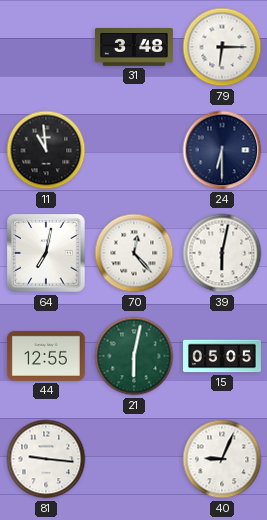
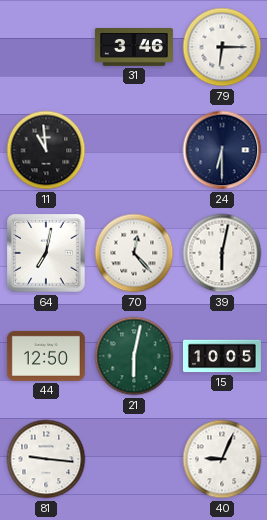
31: 3:48 -> 3:46
44: 12:55 -> 12:50
15: 05:05 -> 10:05
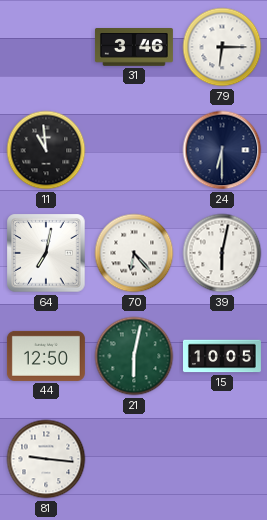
70: 12:23 -> 6:23
40: 9:04 -> none
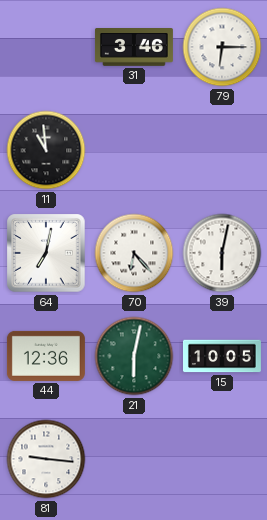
24: 6:30 -> none
44: 12:50 -> 12:36
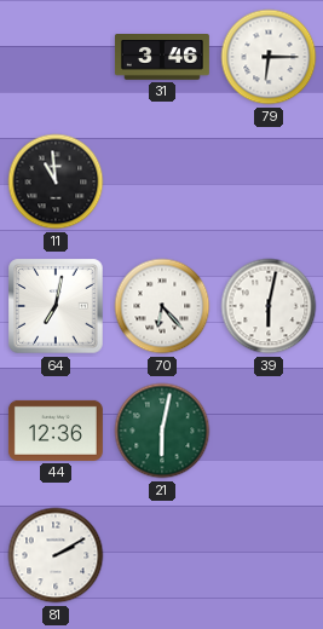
15: 10:05 -> none
81: 9:16 -> 2:10
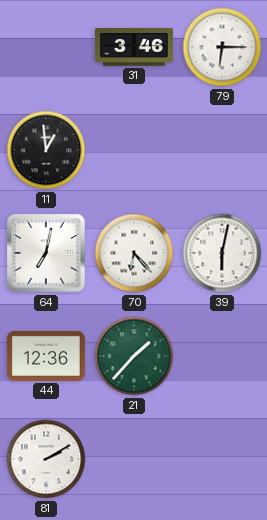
11: 10:59 -> 12:59
21: 6:02 -> 1:37
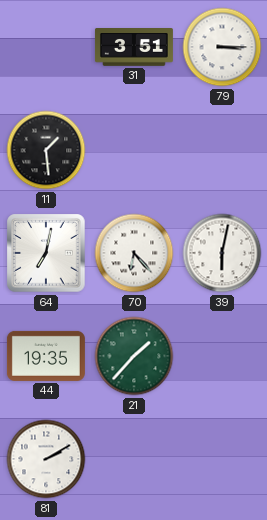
31: 3:46 -> 3:51
79: 6:15 -> 3:15
11: 12:59 -> 1:29
44: 12:36 -> 19:35
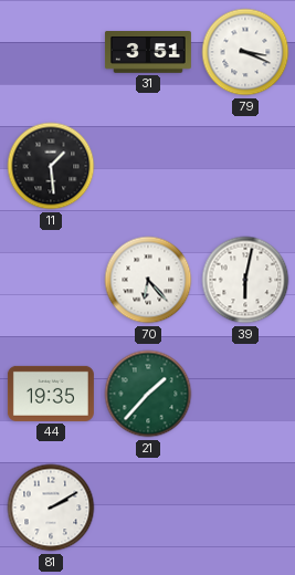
79: 3:15 -> 3:19
64: 7:02 -> none
